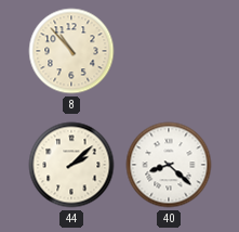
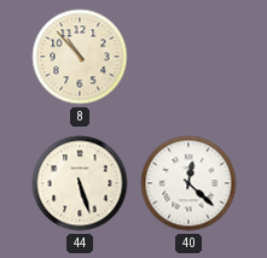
44: 2:08 -> 5:27
40: 8:22 -> 12:22
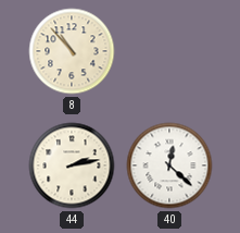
44: 5:27 -> 2:13
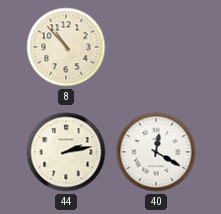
40: 12:22 -> 12:20
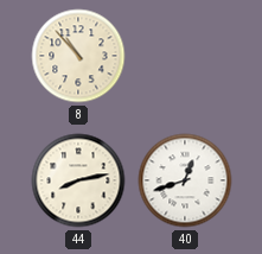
44: 2:13 -> 8:13
40: 12:20 -> 12:42
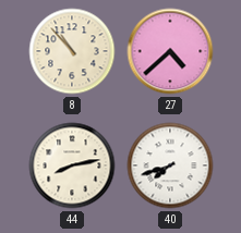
27: none -> 4:38
40: 12:42 -> 7:42
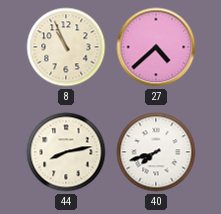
8: 10:53 -> 10:56
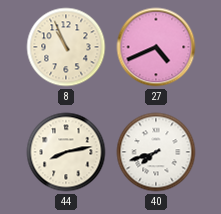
27: 4:38 -> 4:41
